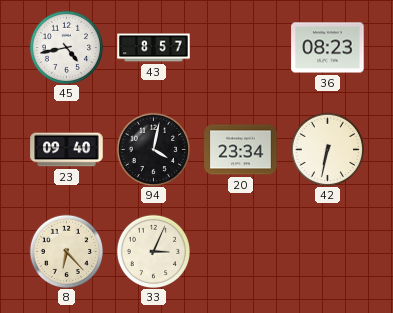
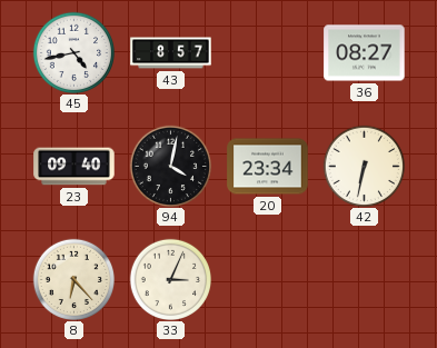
36: 08:23 -> 08:27
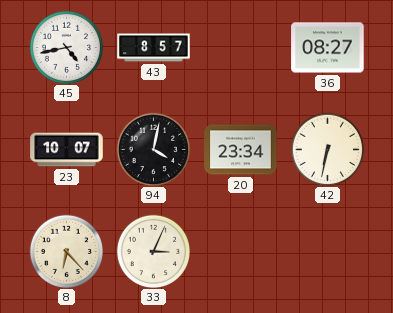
23: 09:40 -> 10:07
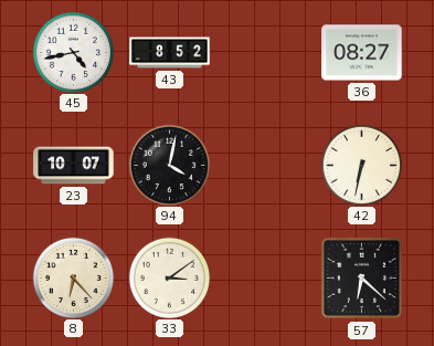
43: 8:57 -> 8:52
20: 23:34 -> none
33: 3:04 -> 3:09
57: none -> 6:22
